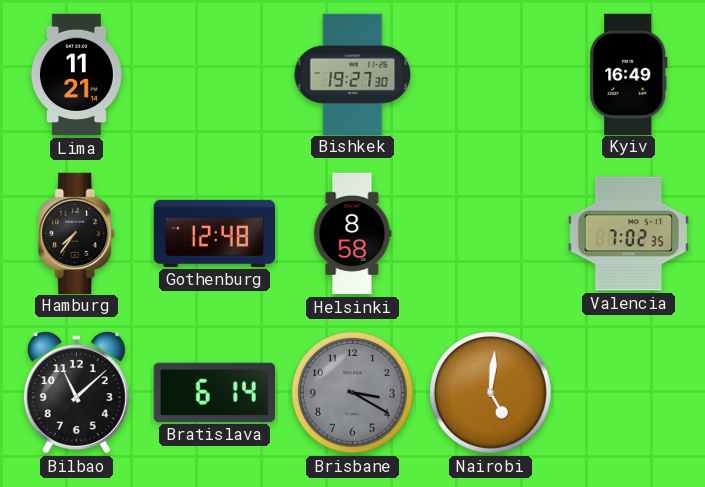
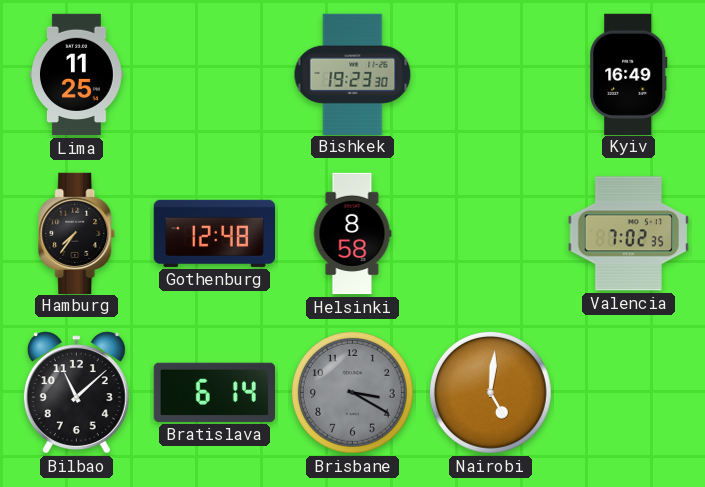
Lima: 11:21 -> 11:25
Bishkek: 19:27 -> 19:23
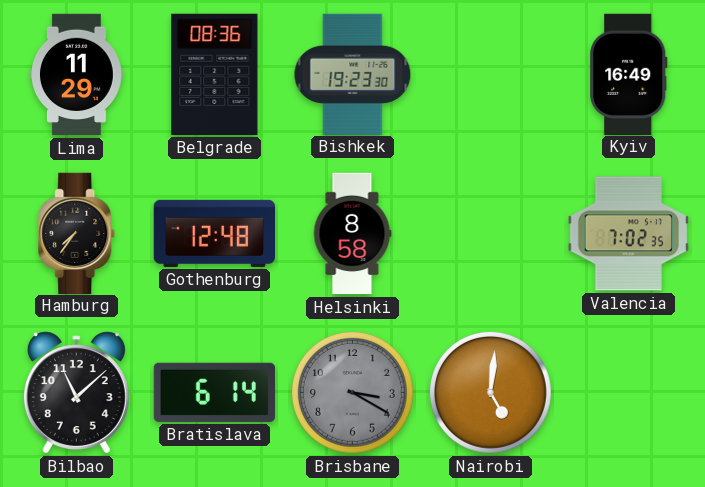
Lima: 11:25 -> 11:29
Belgrade: none -> 08:36
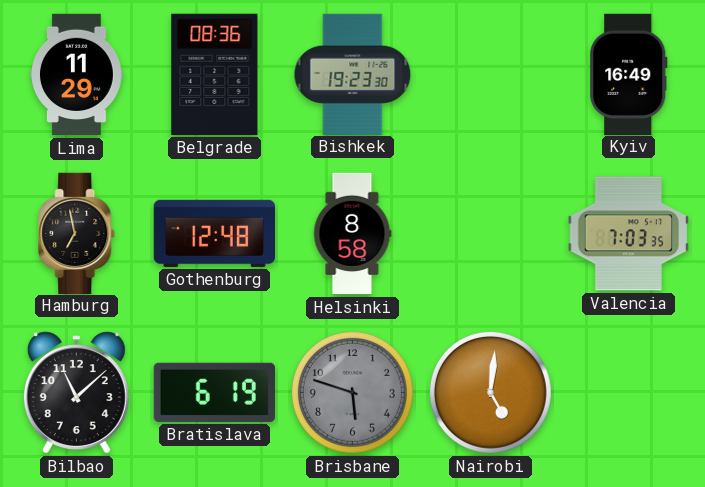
Hamburg: 7:36 -> 6:58
Valencia: 7:02 -> 7:03
Bratislava: 6:14 -> 6:19
Brisbane: 3:20 -> 5:48
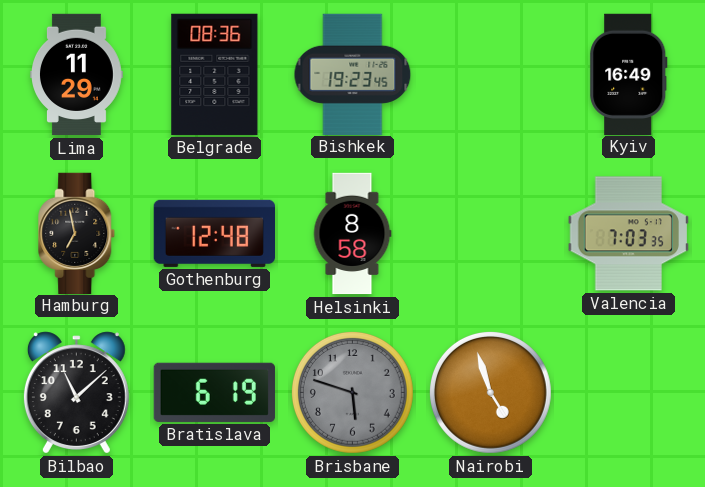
Bishkek: 19:23:30 -> 19:23:45
Nairobi: 5:01 -> 4:57
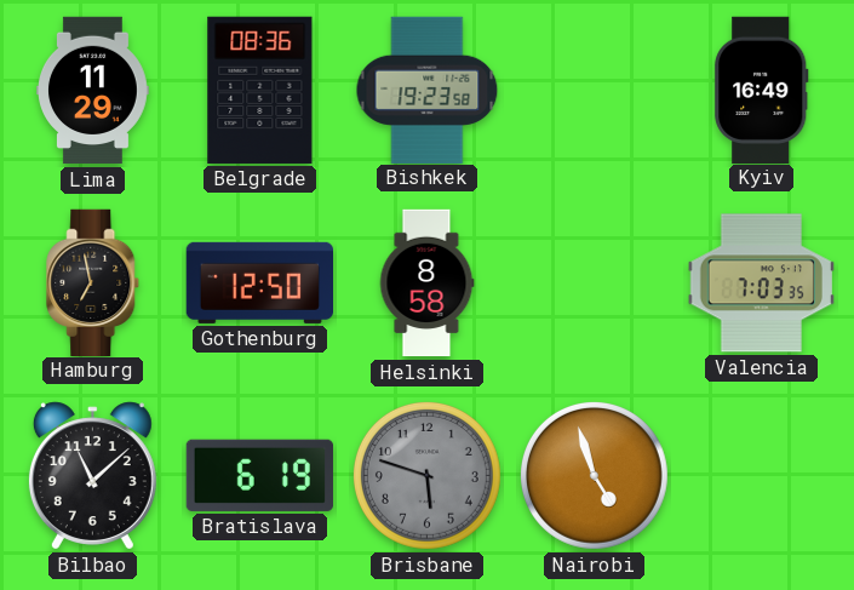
Bishkek: 19:23:45 -> 19:23:58
Gothenburg: 12:48 -> 12:50
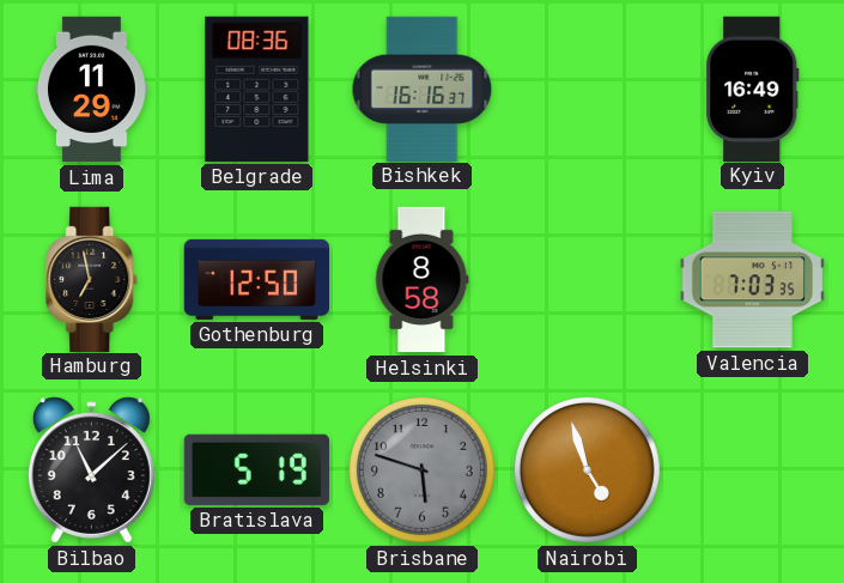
Bishkek: 19:23 -> 16:16
Bratislava: 6:19 -> 5:19
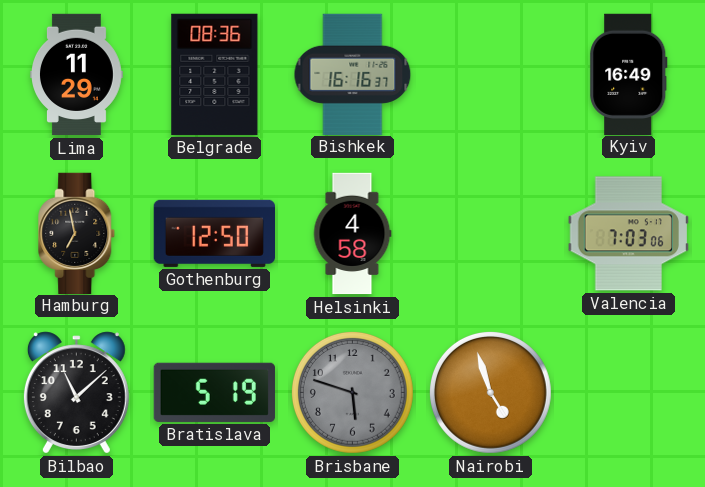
Helsinki: 8:58 -> 4:58
Valencia: 7:03:35 -> 7:03:06
